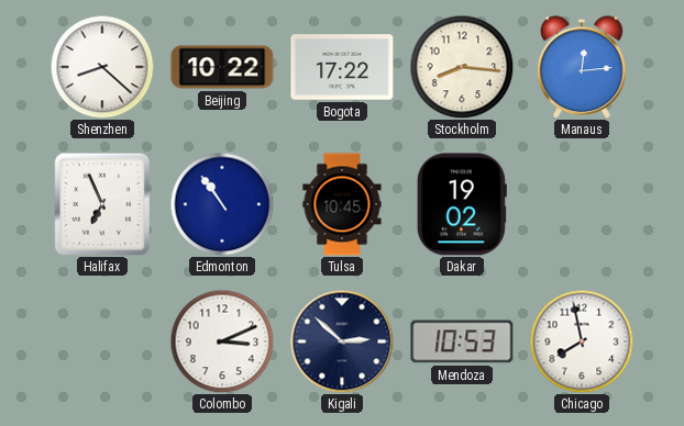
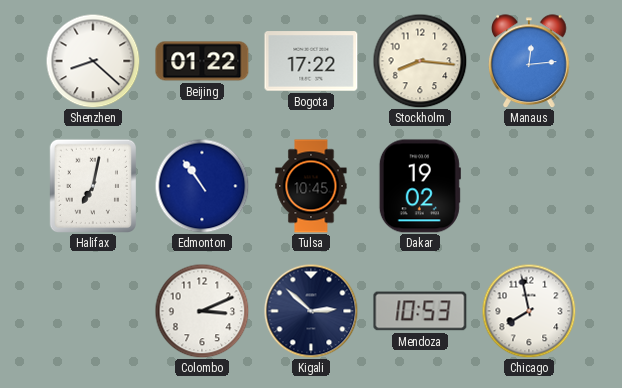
Beijing: 10:22 -> 01:22
Halifax: 6:56 -> 7:02
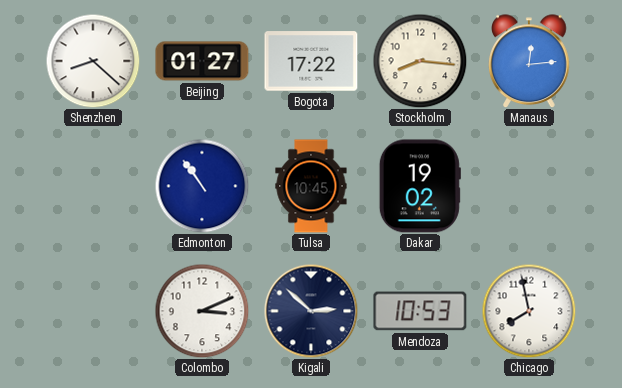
Beijing: 01:22 -> 01:27
Halifax: 7:02 -> none
